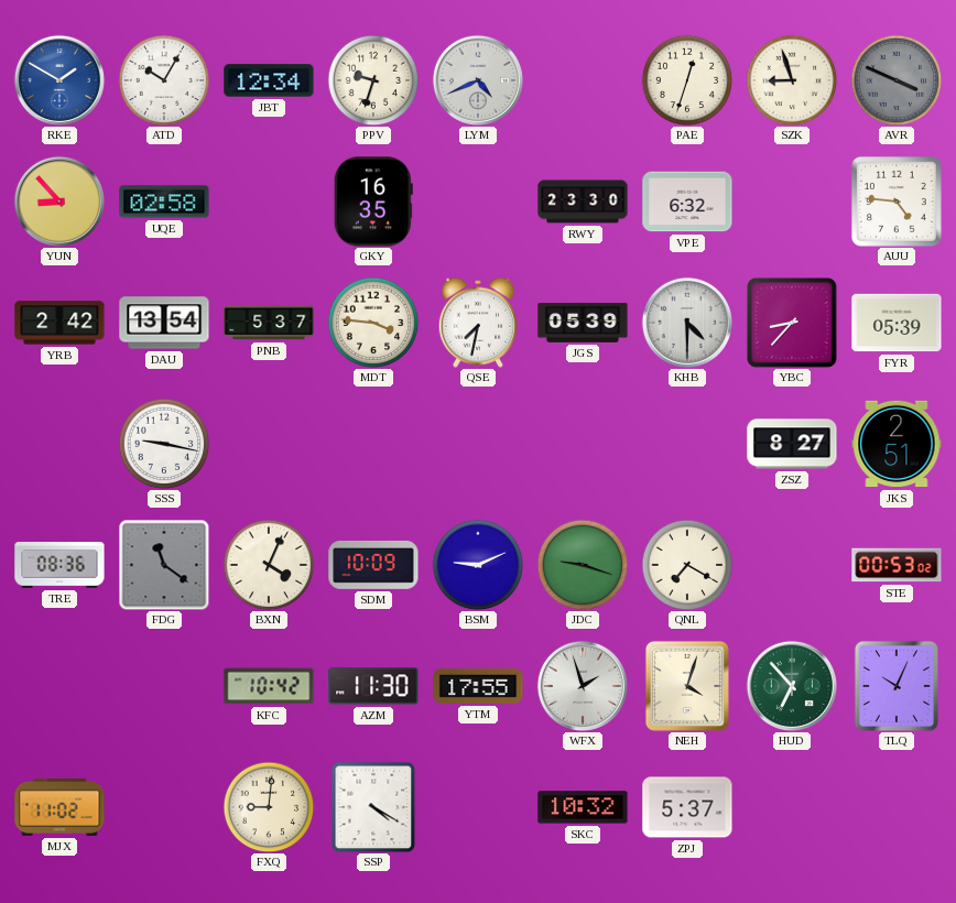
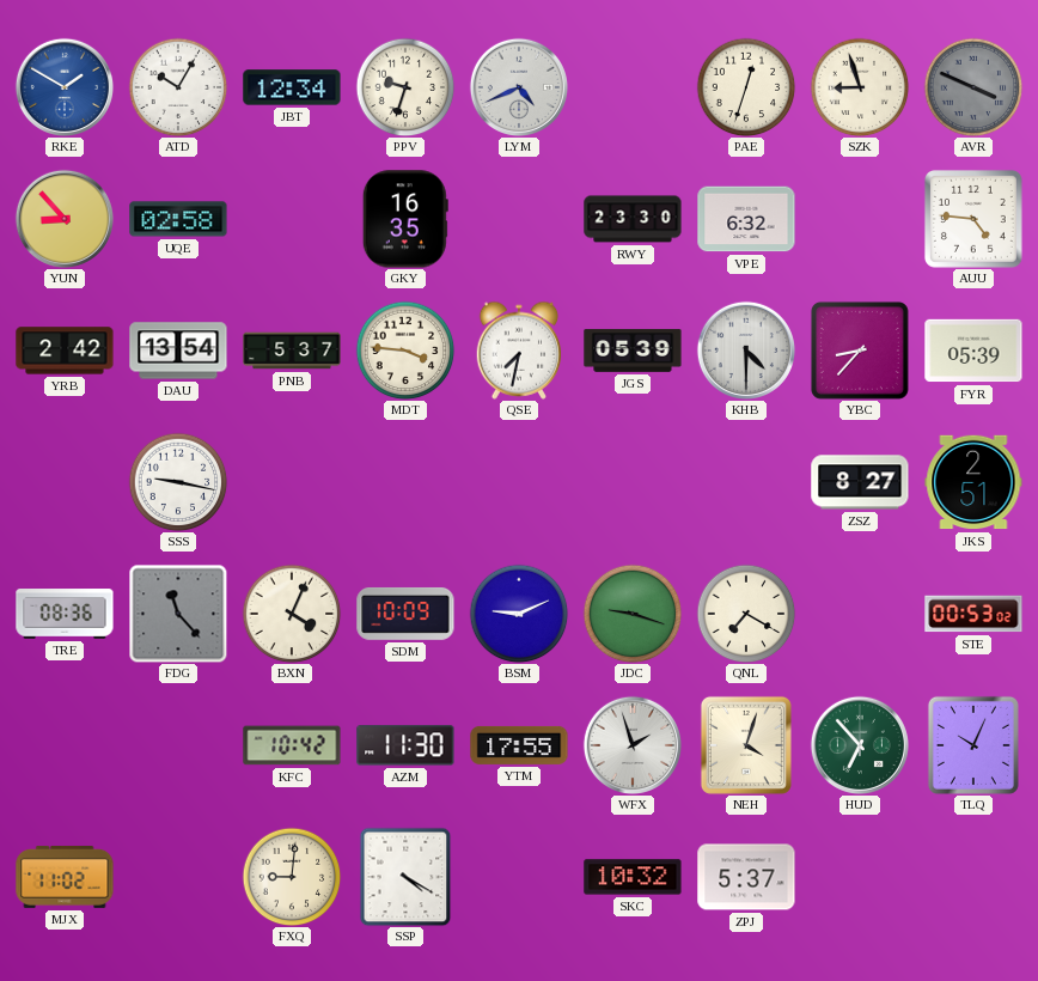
FDG: 11:21 -> 11:23
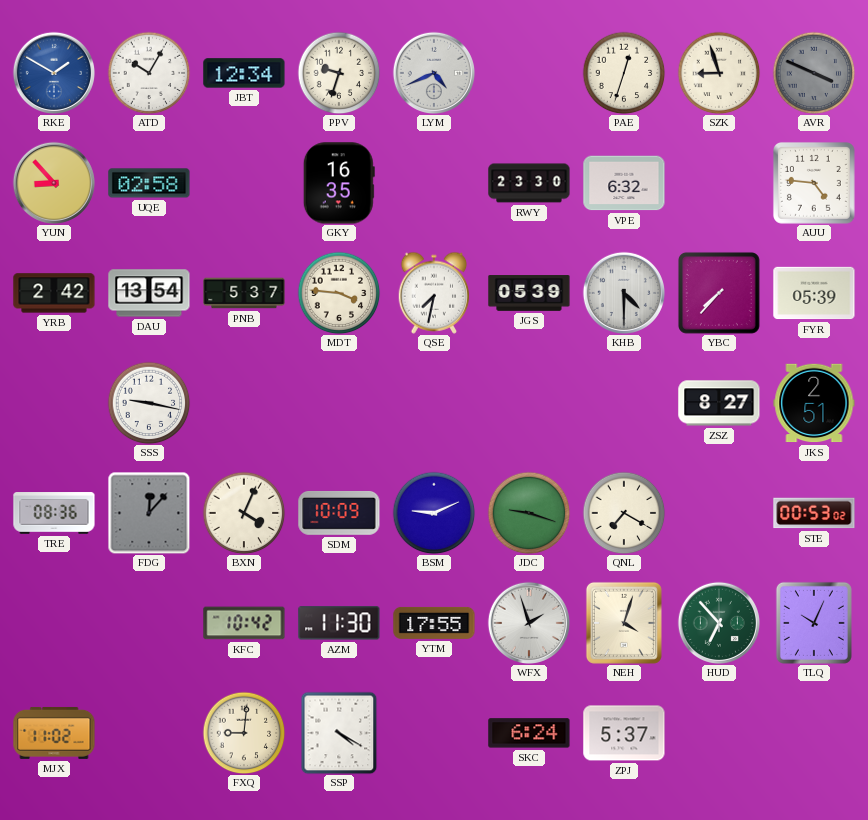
YBC: 8:37 -> 7:37
FDG: 11:23 -> 12:07
SKC: 10:32 -> 6:24
